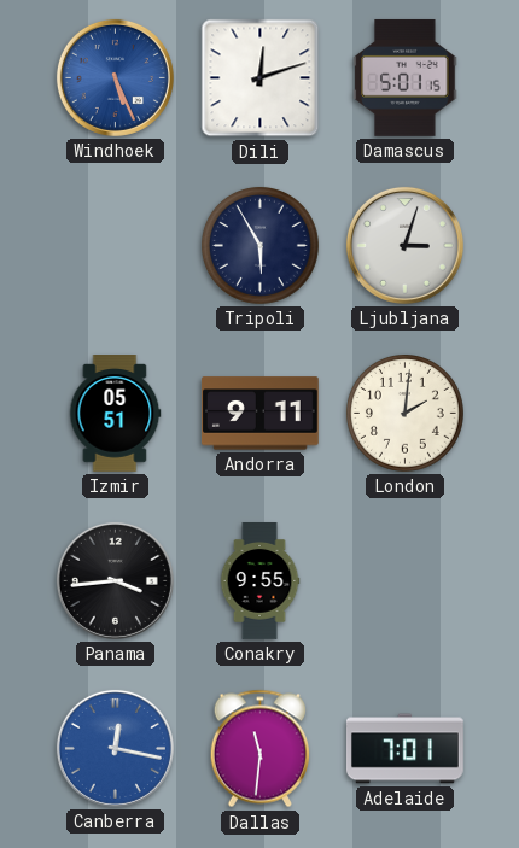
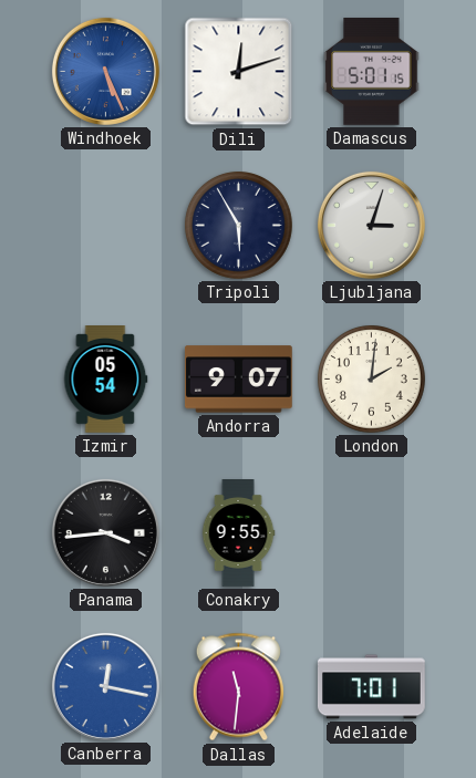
Izmir: 05:51 -> 05:54
Andorra: 9:11 -> 9:07
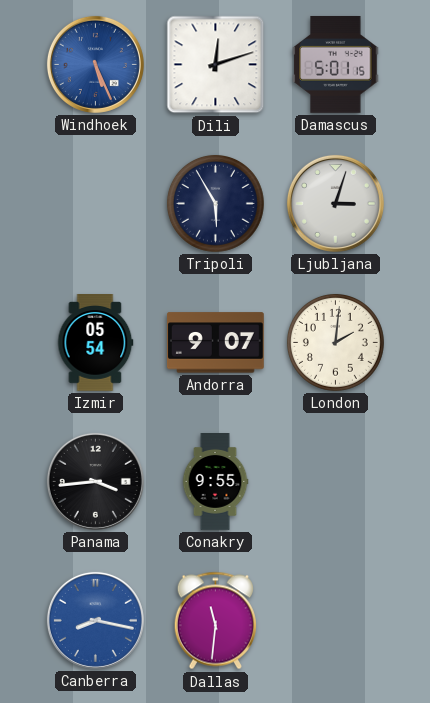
Canberra: 12:17 -> 8:17
Adelaide: 7:01 -> none
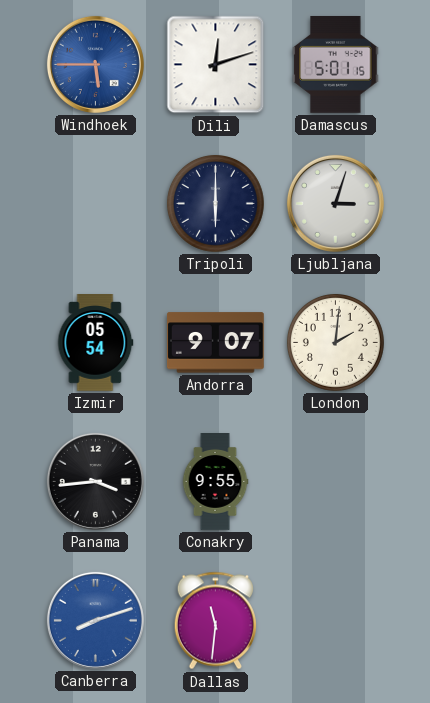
Windhoek: 5:26 -> 5:45
Tripoli: 5:55 -> 6:00
Canberra: 8:17 -> 8:12
